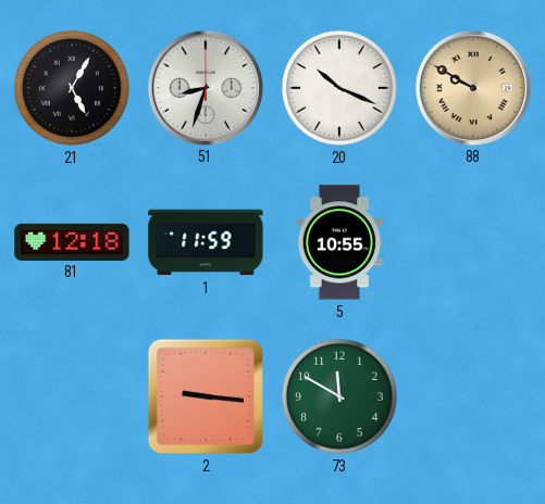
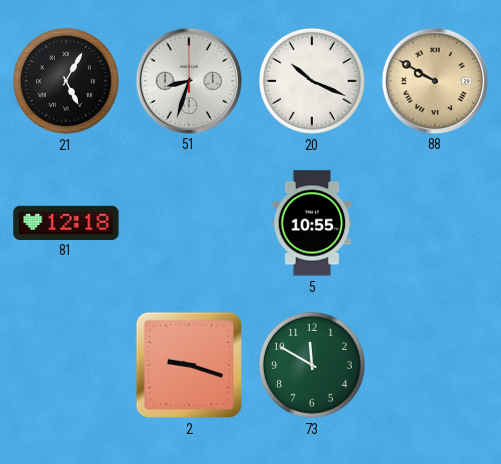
1: 11:59 -> none
2: 9:16 -> 9:18
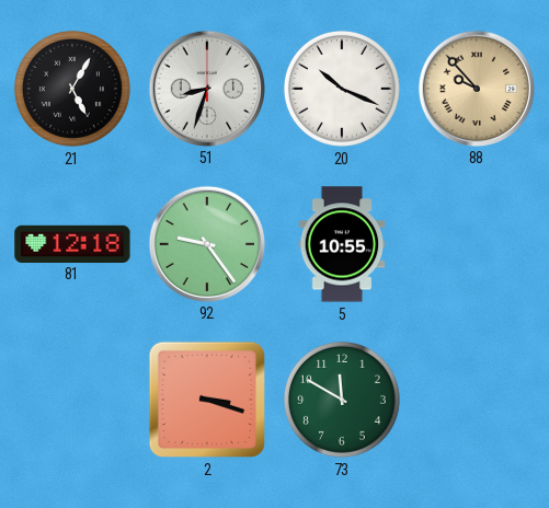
88: 9:50 -> 9:53
92: none -> 9:24
2: 9:18 -> 3:18
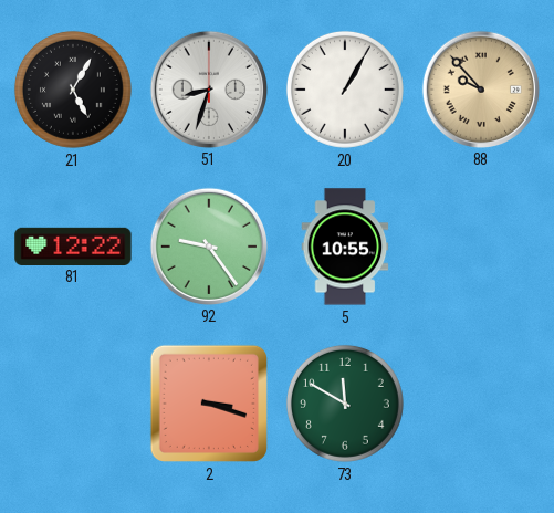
20: 10:19 -> 1:05
81: 12:18 -> 12:22
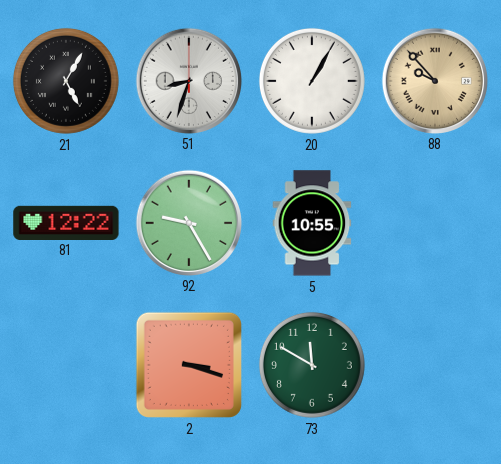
92: 9:24 -> 9:25
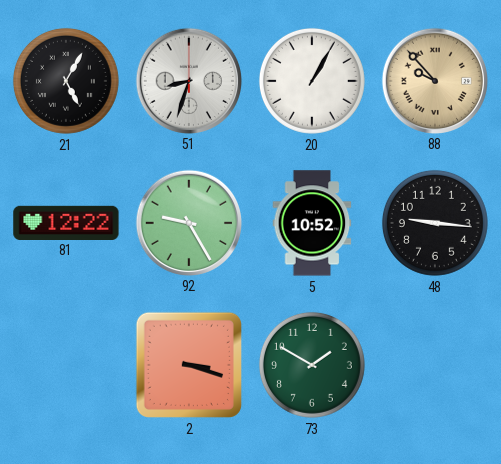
5: 10:55 -> 10:52
48: none -> 9:16
73: 11:50 -> 1:50
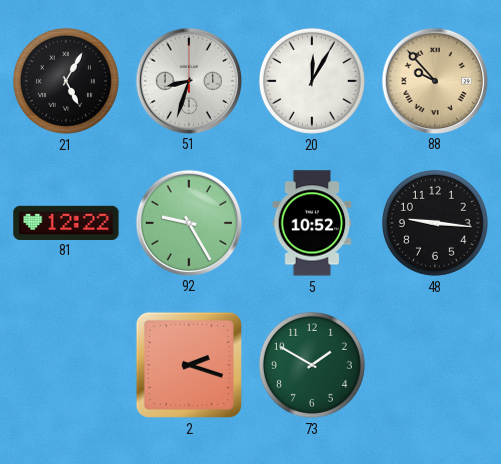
20: 1:05 -> 12:05
2: 3:18 -> 2:18
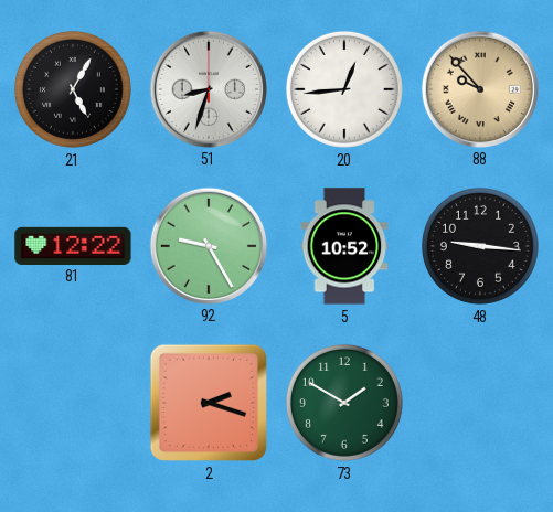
20: 12:05 -> 12:44
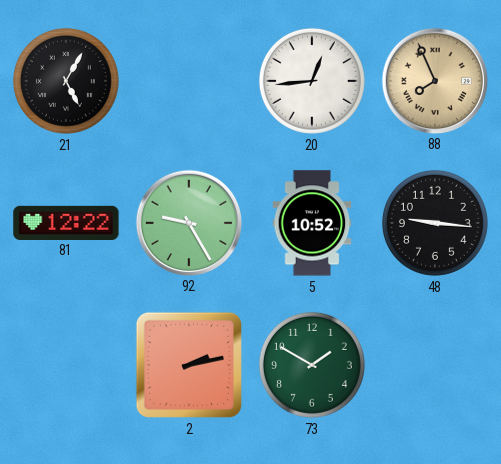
51: 8:33 -> none
88: 9:53 -> 7:56
2: 2:18 -> 2:13
